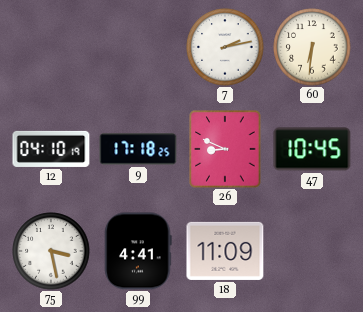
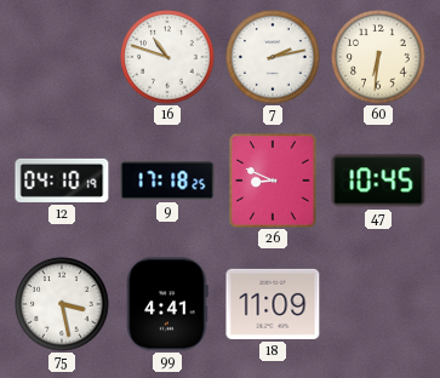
16: none -> 10:48
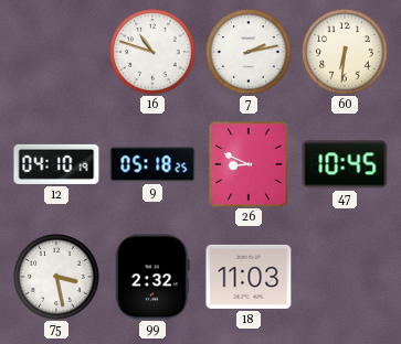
9: 17:18 -> 05:18
99: 4:41 -> 2:32
18: 11:09 -> 11:03
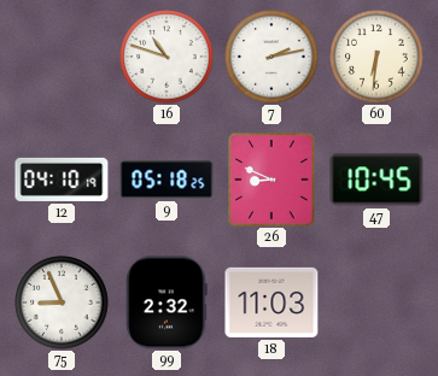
75: 3:28 -> 8:56
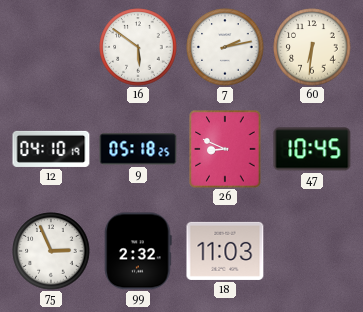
16: 10:48 -> 5:51
75: 8:56 -> 2:56
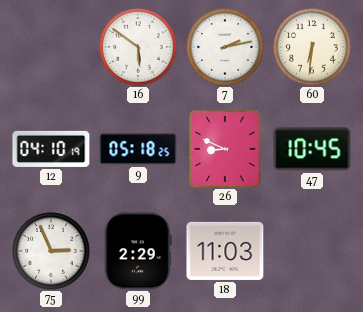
99: 2:32 -> 2:29
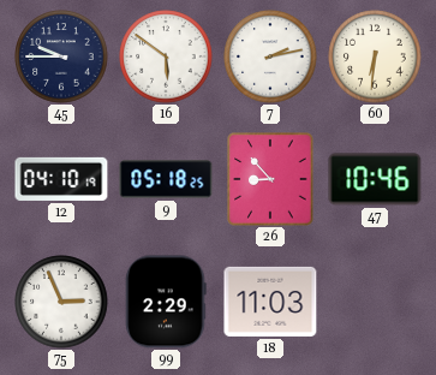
45: none -> 9:45
26: 8:49 -> 8:53
47: 10:45 -> 10:46
